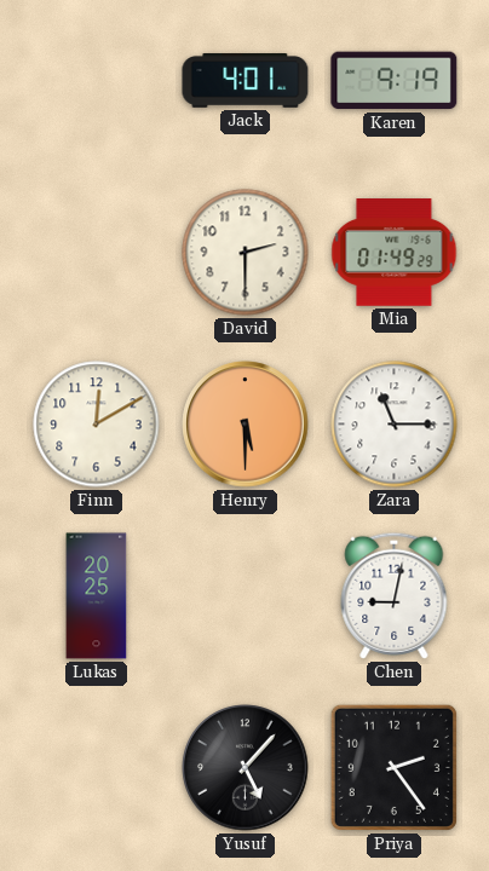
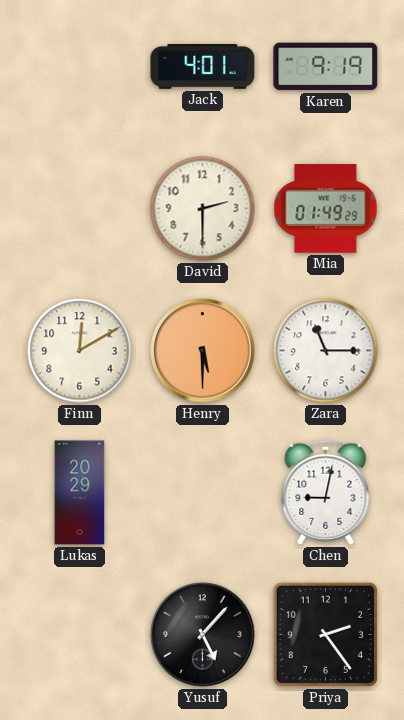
Lukas: 20:25 -> 20:29
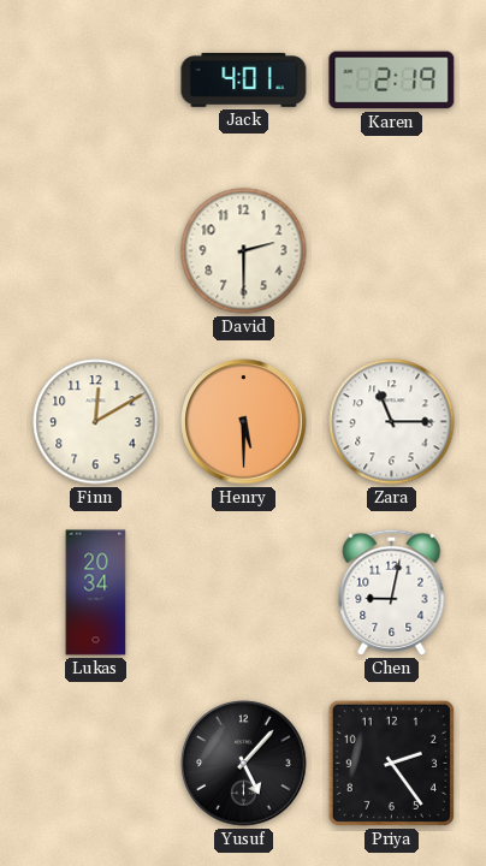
Karen: 9:19 -> 2:19
Mia: 01:49 -> none
Lukas: 20:29 -> 20:34
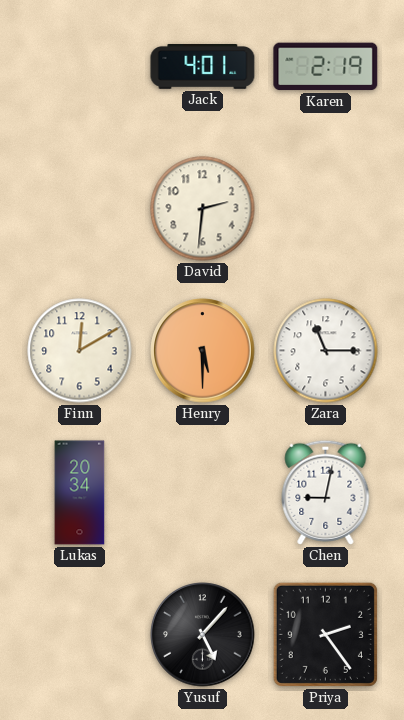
David: 2:30 -> 2:31
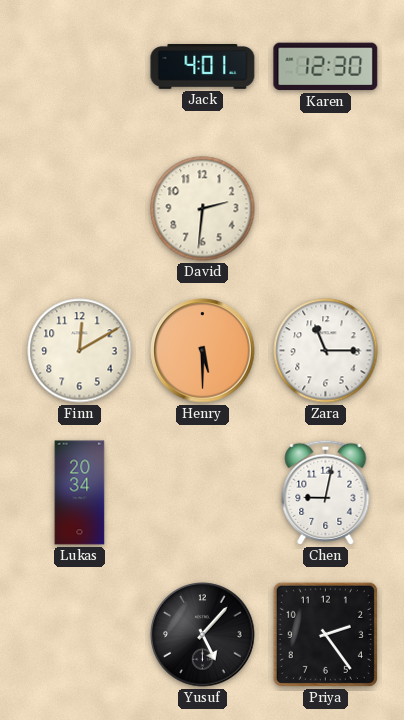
Karen: 2:19 -> 12:30
